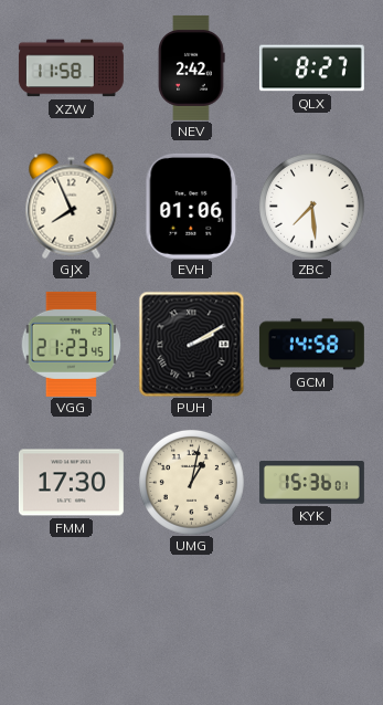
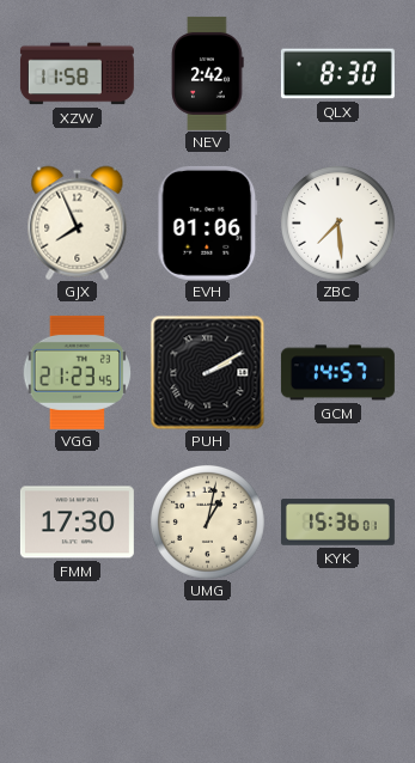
QLX: 8:27 -> 8:30
GCM: 14:58 -> 14:57
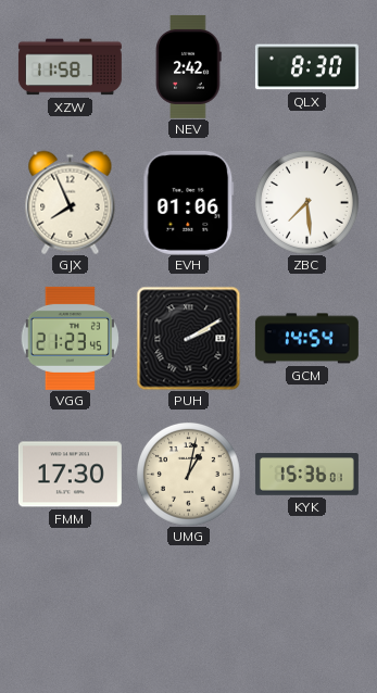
GCM: 14:57 -> 14:54
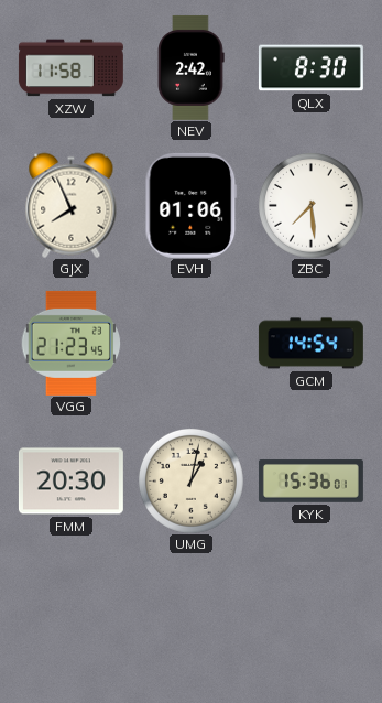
PUH: 2:10 -> none
FMM: 17:30 -> 20:30
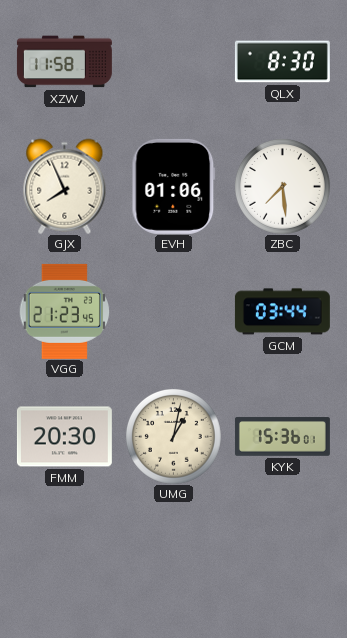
NEV: 2:42 -> none
GCM: 14:54 -> 03:44
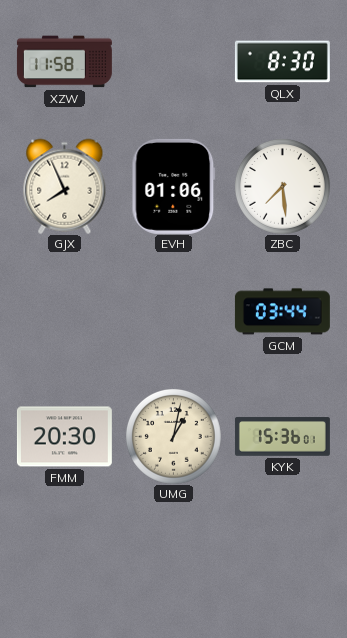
VGG: 21:23 -> none
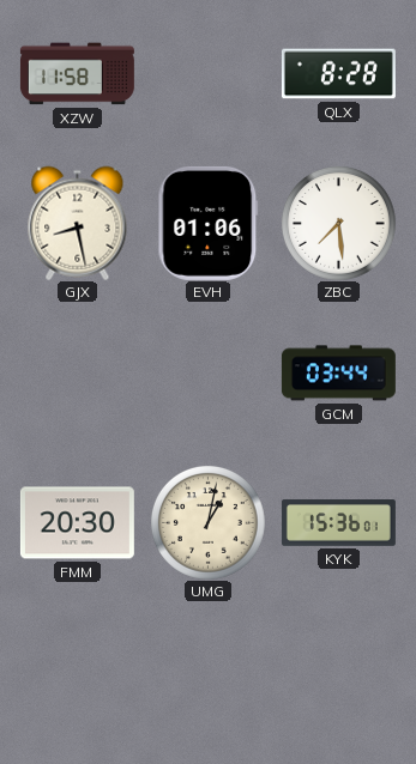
QLX: 8:30 -> 8:28
GJX: 7:56 -> 8:28
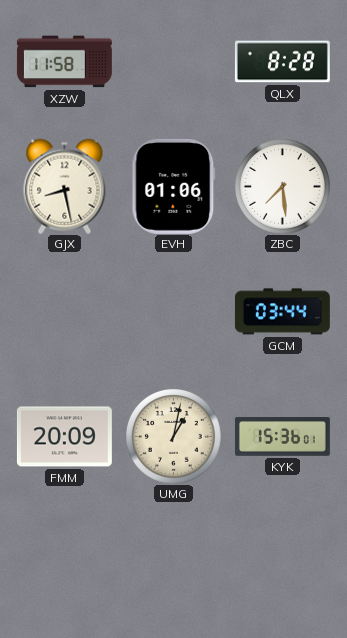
FMM: 20:30 -> 20:09
